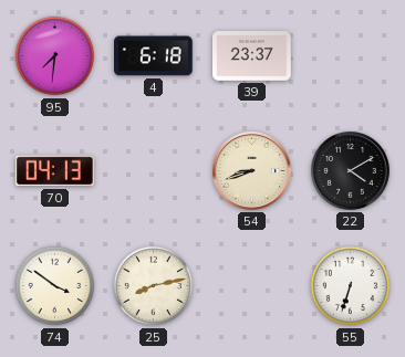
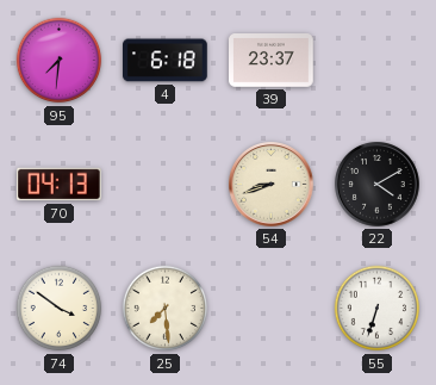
25: 8:13 -> 7:29
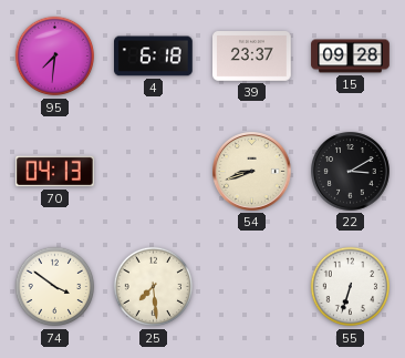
15: none -> 09:28
22: 4:10 -> 3:10
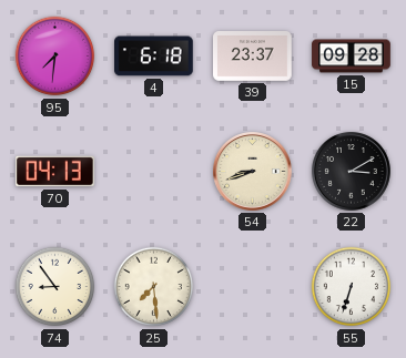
74: 3:51 -> 8:54
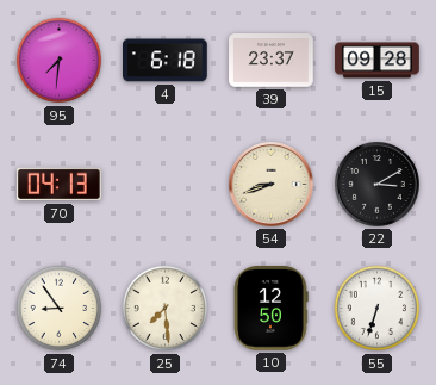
10: none -> 12:50
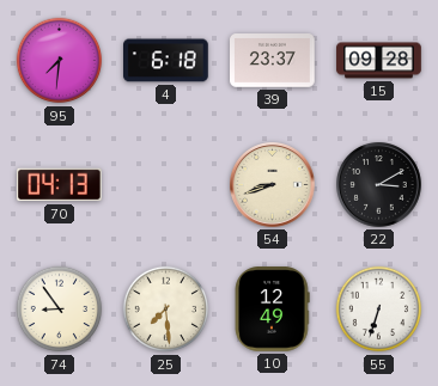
10: 12:50 -> 12:49
